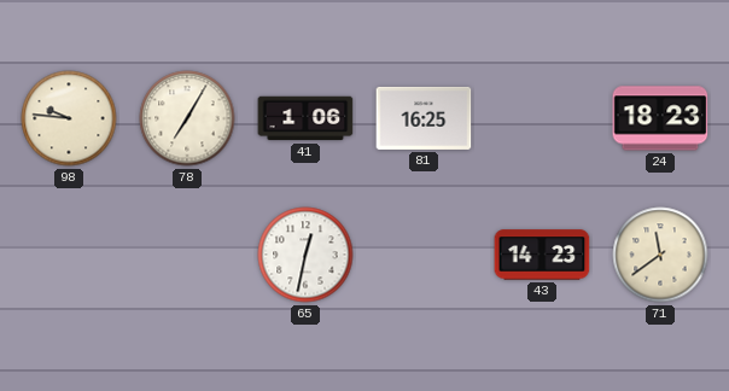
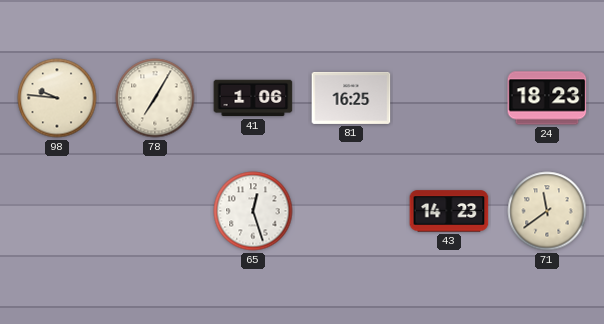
65: 12:32 -> 12:27
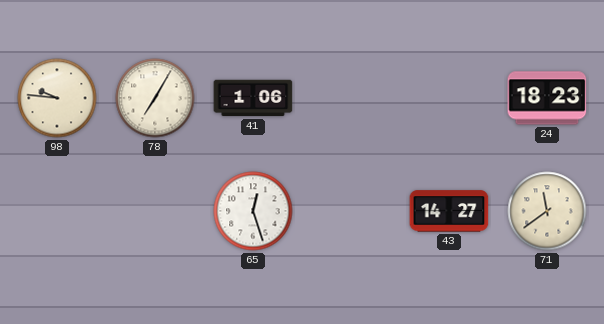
81: 16:25 -> none
43: 14:23 -> 14:27
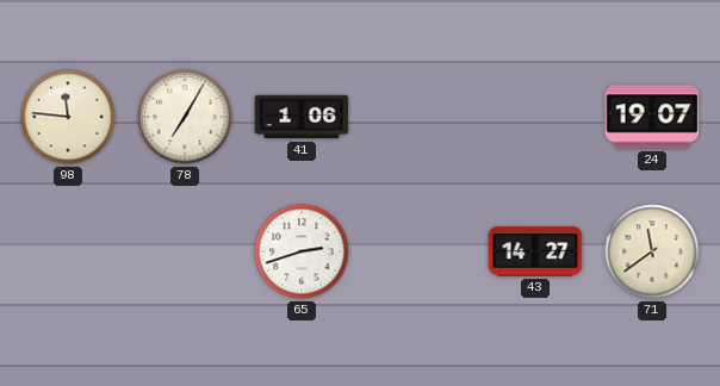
98: 9:46 -> 11:46
24: 18:23 -> 19:07
65: 12:27 -> 2:42
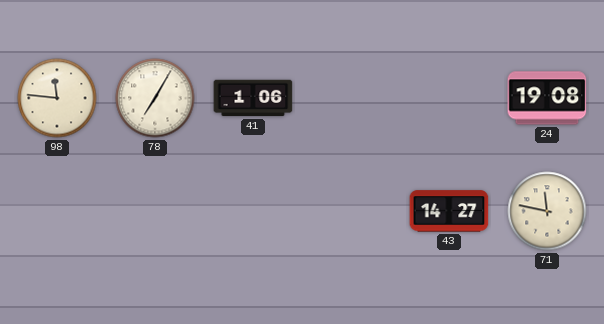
24: 19:07 -> 19:08
65: 2:42 -> none
71: 11:39 -> 11:47
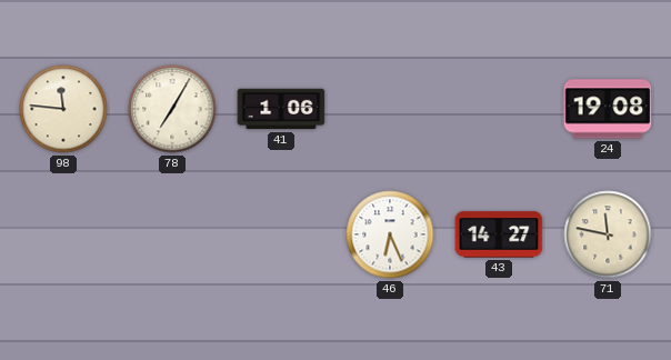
46: none -> 6:26
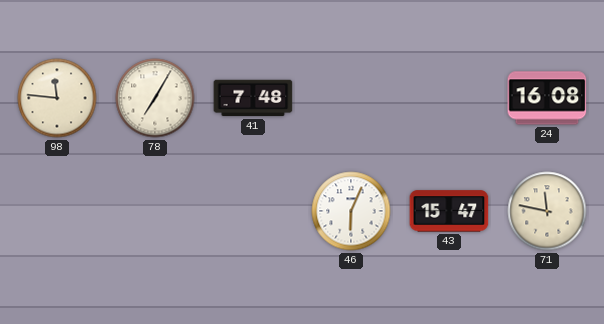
41: 1:06 -> 7:48
24: 19:08 -> 16:08
46: 6:26 -> 6:04
43: 14:27 -> 15:47
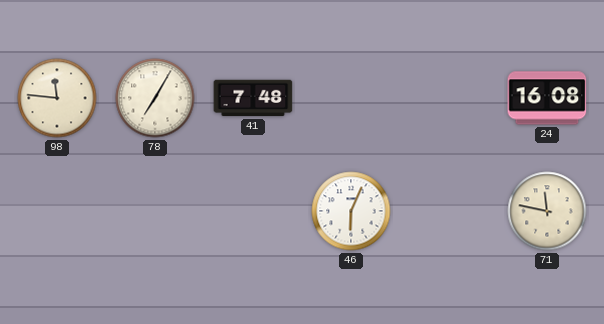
43: 15:47 -> none
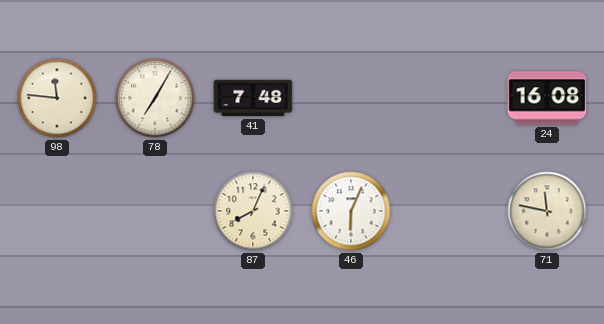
87: none -> 8:04
